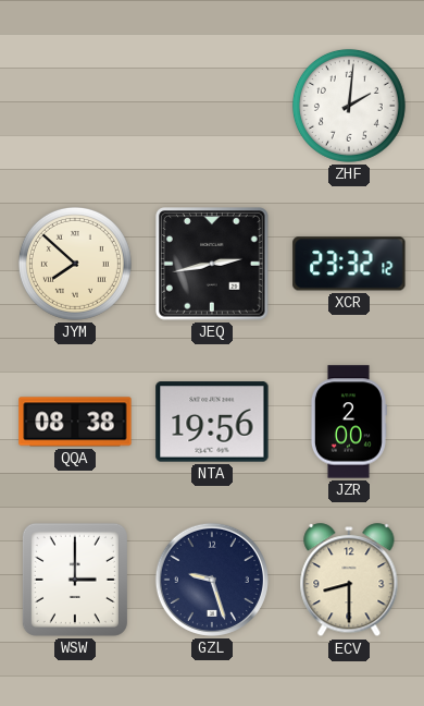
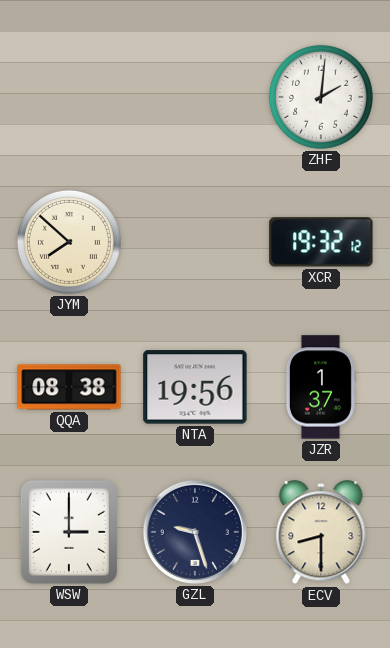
JEQ: 2:43 -> none
XCR: 23:32 -> 19:32
JZR: 2:00 -> 1:37
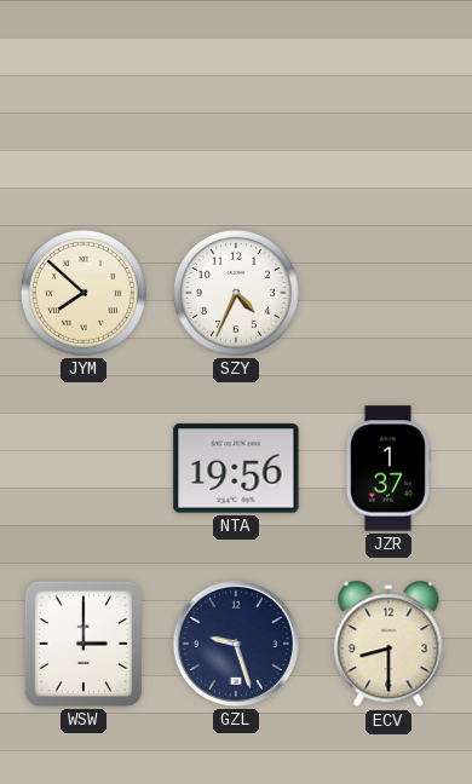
ZHF: 2:01 -> none
SZY: none -> 4:34
XCR: 19:32 -> none
QQA: 08:38 -> none
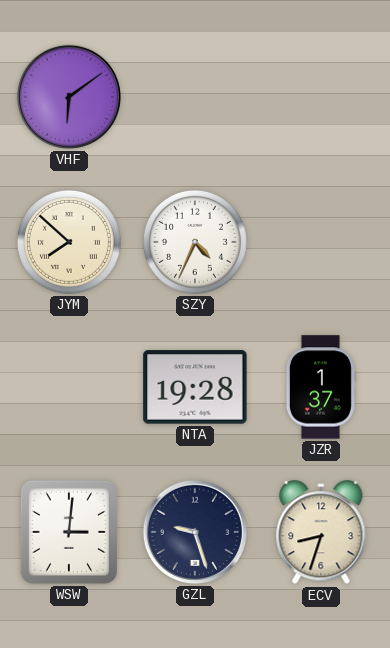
VHF: none -> 6:09
NTA: 19:56 -> 19:28
WSW: 3:00 -> 3:01
ECV: 8:30 -> 8:33
